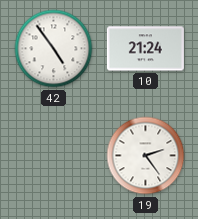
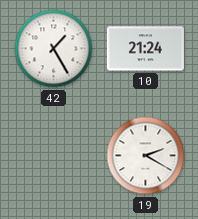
42: 4:54 -> 1:25
19: 2:24 -> 2:20
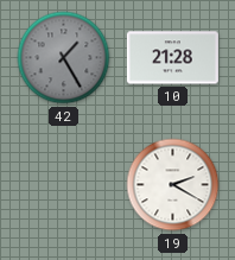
42 dial: white -> grey
10: 21:24 -> 21:28
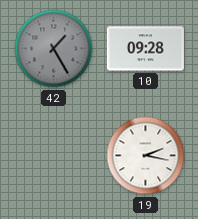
10: 21:28 -> 09:28
19: 2:20 -> 2:17
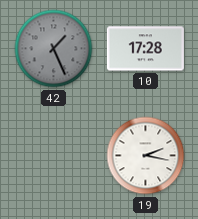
42: 1:25 -> 1:26
10: 09:28 -> 17:28
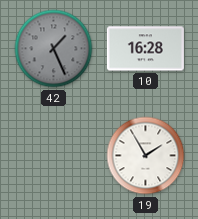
10: 17:28 -> 16:28
19: 2:17 -> 1:55
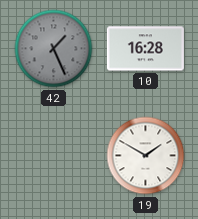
19: 1:55 -> 1:50
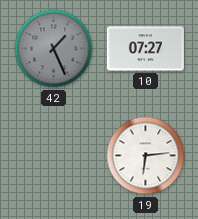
10: 16:28 -> 07:27
19: 1:50 -> 6:14
